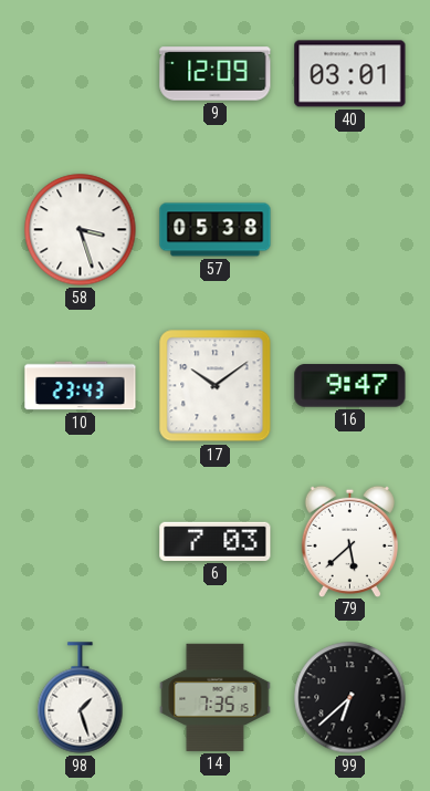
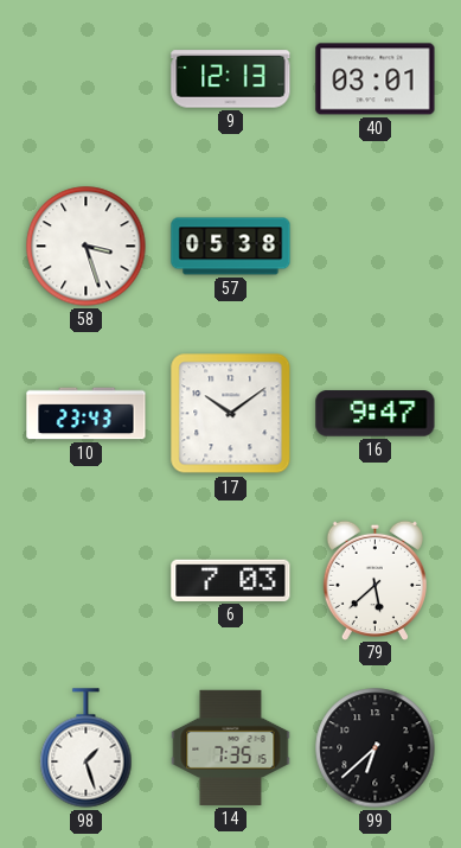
9: 12:09 -> 12:13
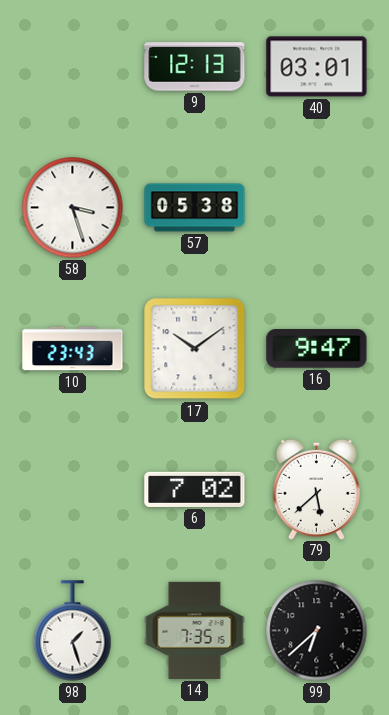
6: 7:03 -> 7:02
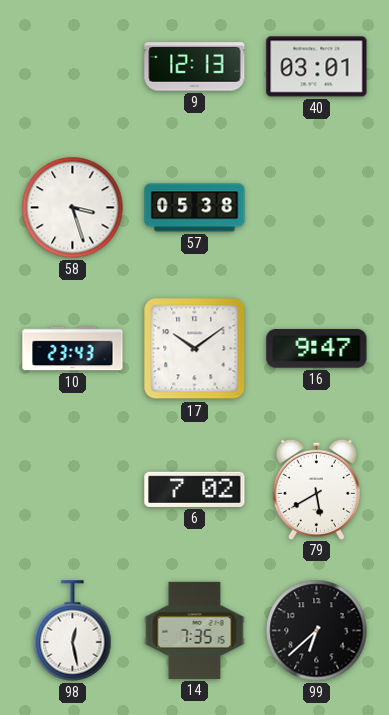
79: 5:38 -> 5:40
98: 1:27 -> 12:28
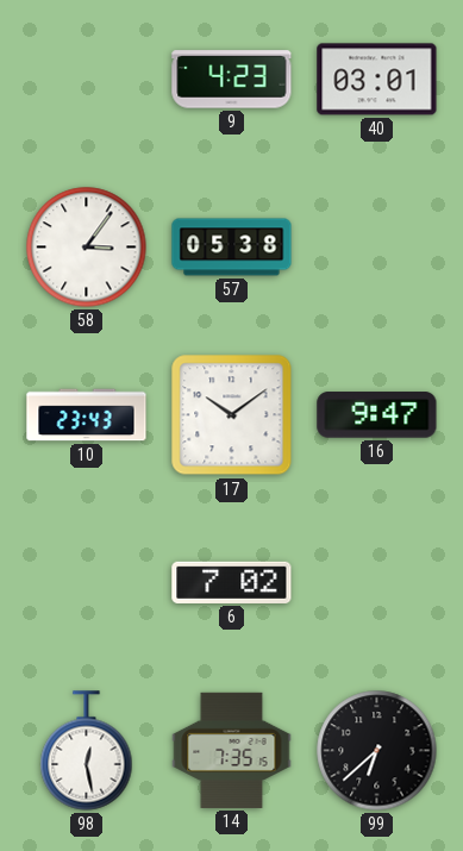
9: 12:13 -> 4:23
58: 3:27 -> 3:06
79: 5:40 -> none
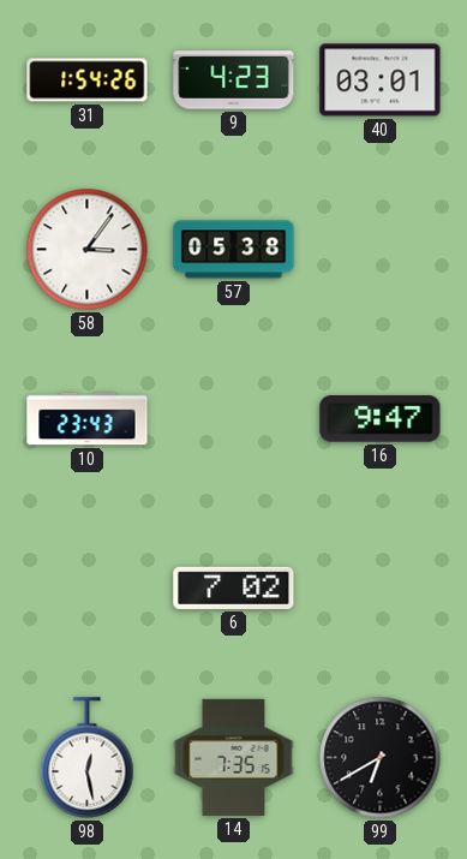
31: none -> 1:54
17: 10:09 -> none
99: 6:38 -> 6:40
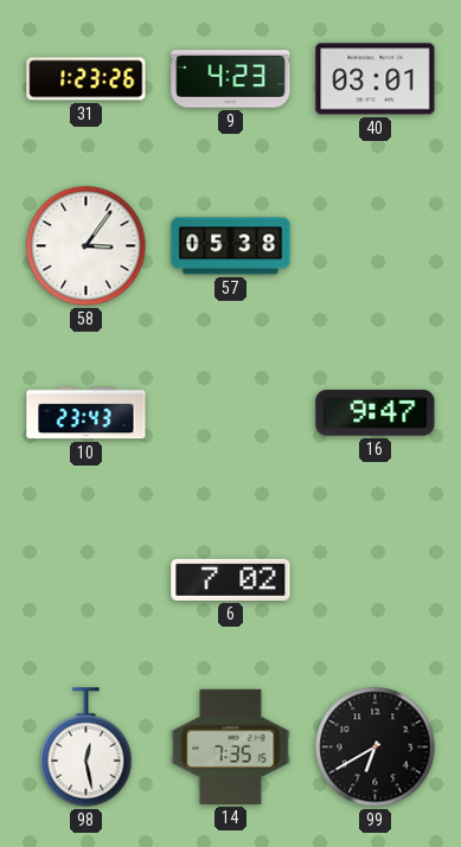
31: 1:54 -> 1:23
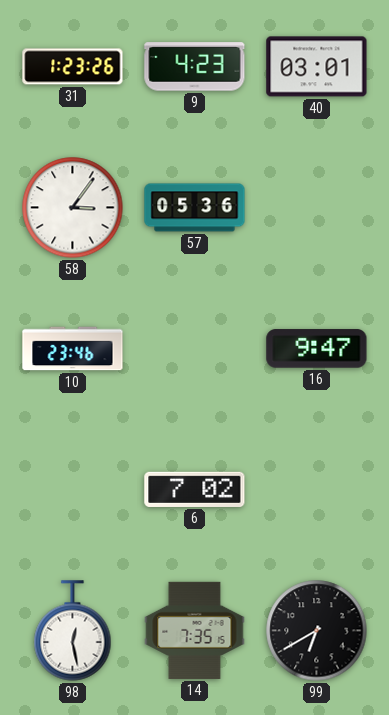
57: 05:38 -> 05:36
10: 23:43 -> 23:46
